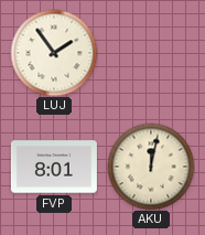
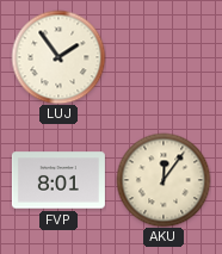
AKU: 12:02 -> 12:06
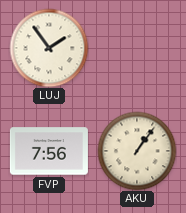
FVP: 8:01 -> 7:56
AKU: 12:06 -> 1:06
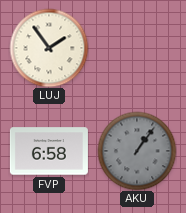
FVP: 7:56 -> 6:58
AKU dial: cream -> grey
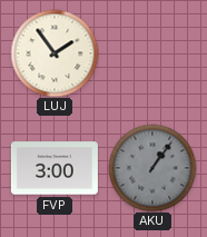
FVP: 6:58 -> 3:00
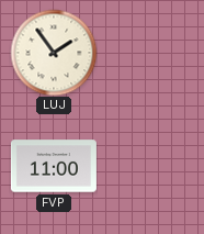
FVP: 3:00 -> 11:00
AKU: 1:06 -> none
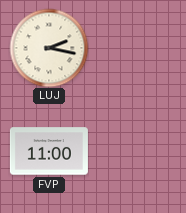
LUJ: 1:54 -> 2:17
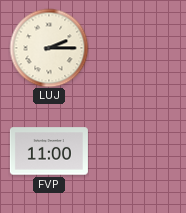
LUJ: 2:17 -> 2:15
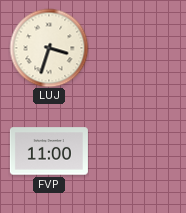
LUJ: 2:15 -> 3:33
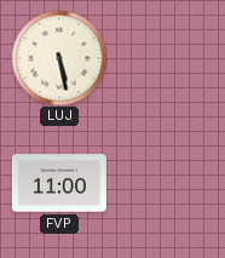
LUJ: 3:33 -> 5:28
